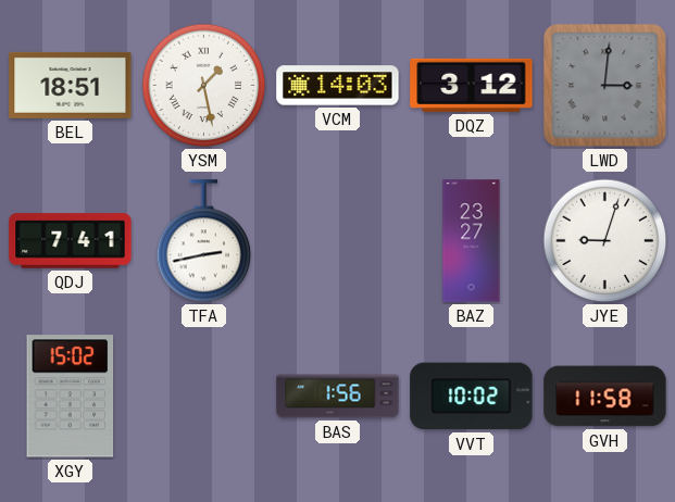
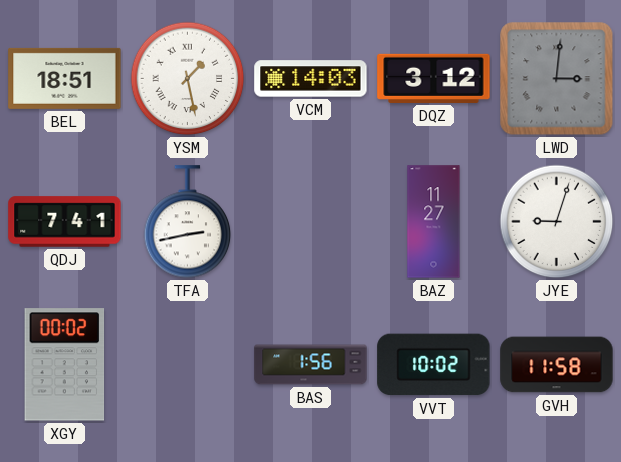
BAZ: 23:27 -> 11:27
XGY: 15:02 -> 00:02
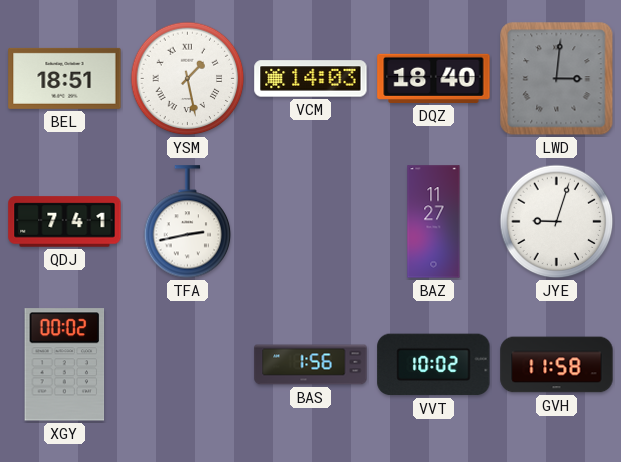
DQZ: 3:12 -> 18:40
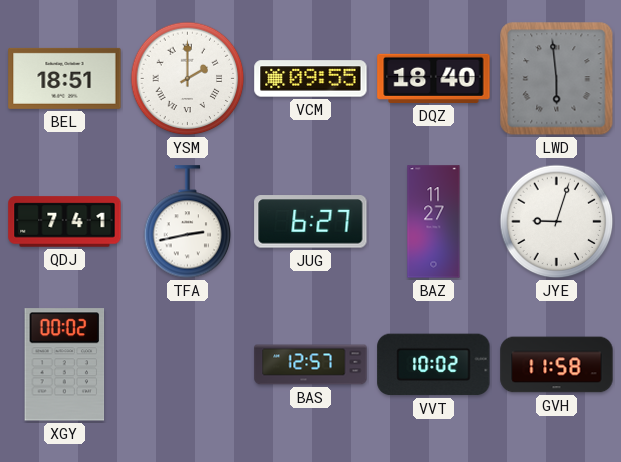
YSM: 1:28 -> 2:00
VCM: 14:03 -> 09:55
LWD: 3:01 -> 5:59
JUG: none -> 6:27
BAS: 1:56 -> 12:57
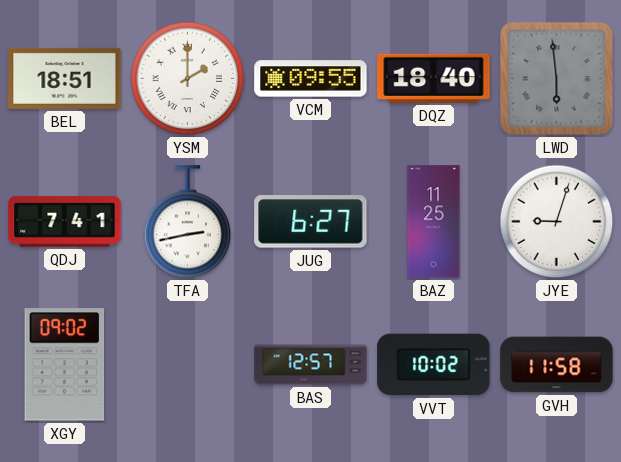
BAZ: 11:27 -> 11:25
XGY: 00:02 -> 09:02
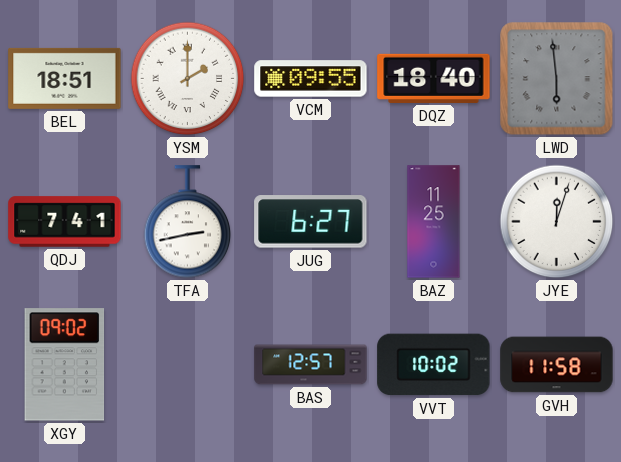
JYE: 9:03 -> 12:03
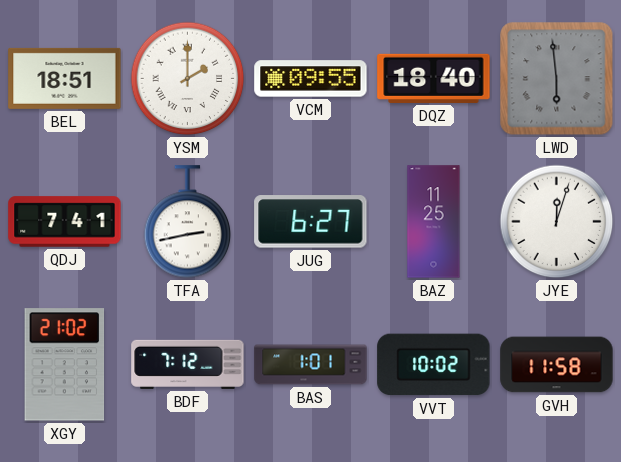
XGY: 09:02 -> 21:02
BDF: none -> 7:12
BAS: 12:57 -> 1:01
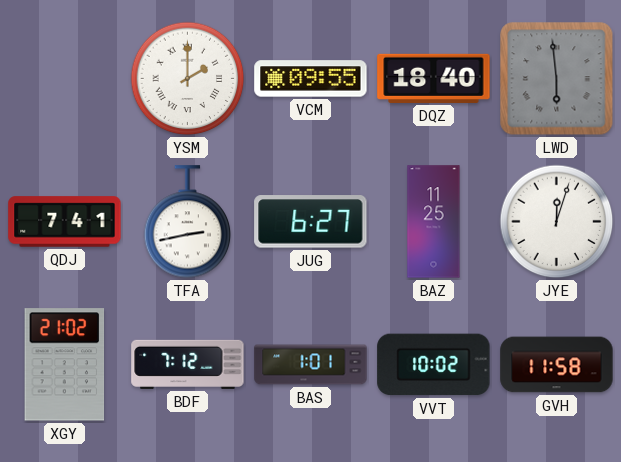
BEL: 18:51 -> none
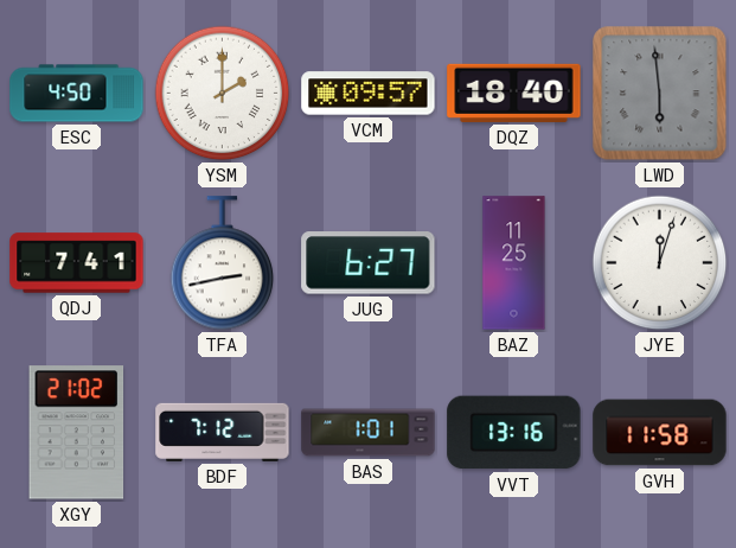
ESC: none -> 4:50
VCM: 09:55 -> 09:57
VVT: 10:02 -> 13:16
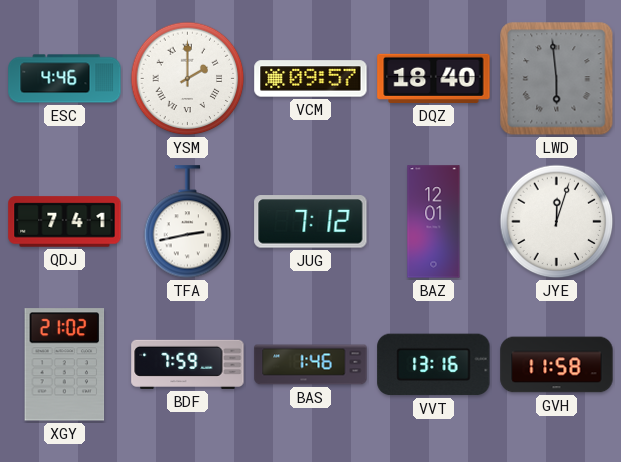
ESC: 4:50 -> 4:46
JUG: 6:27 -> 7:12
BAZ: 11:25 -> 12:01
BDF: 7:12 -> 7:59
BAS: 1:01 -> 1:46
